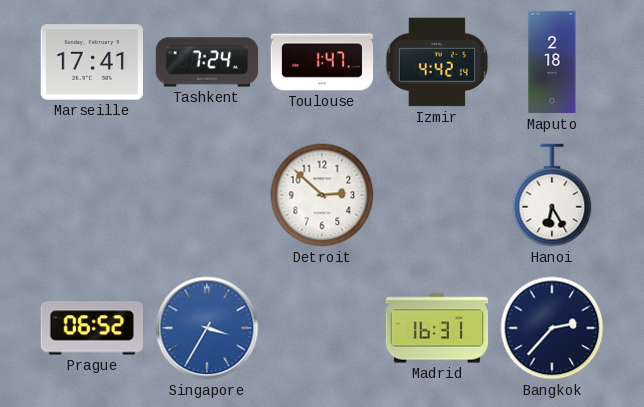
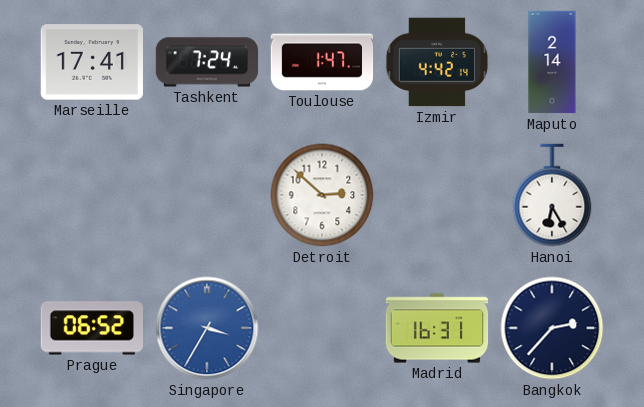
Maputo: 2:18 -> 2:14
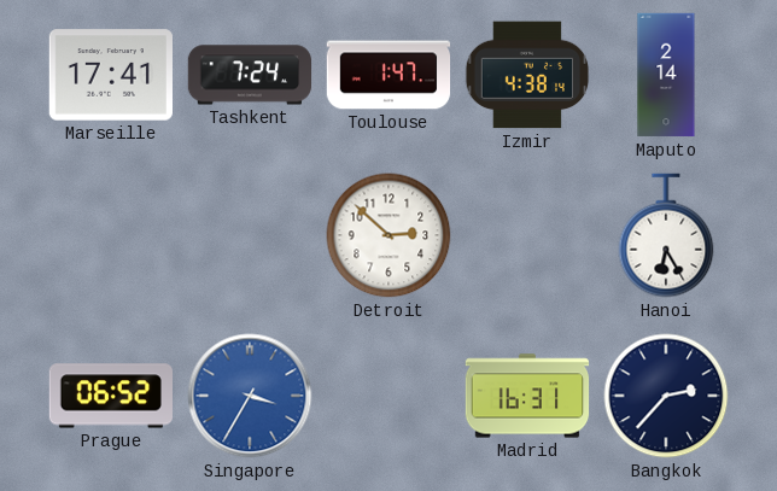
Izmir: 4:42 -> 4:38
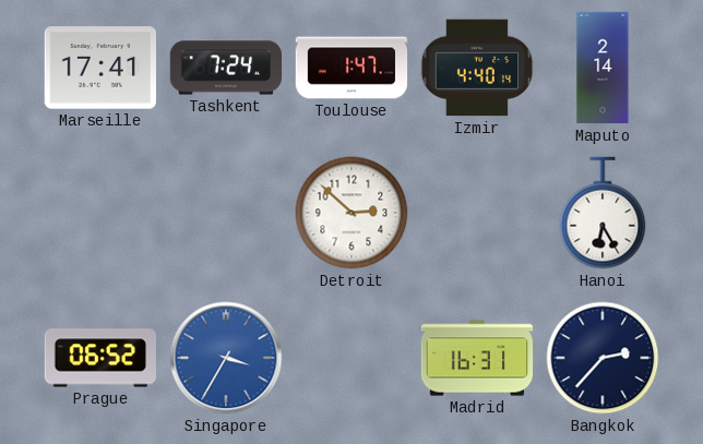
Izmir: 4:38 -> 4:40
